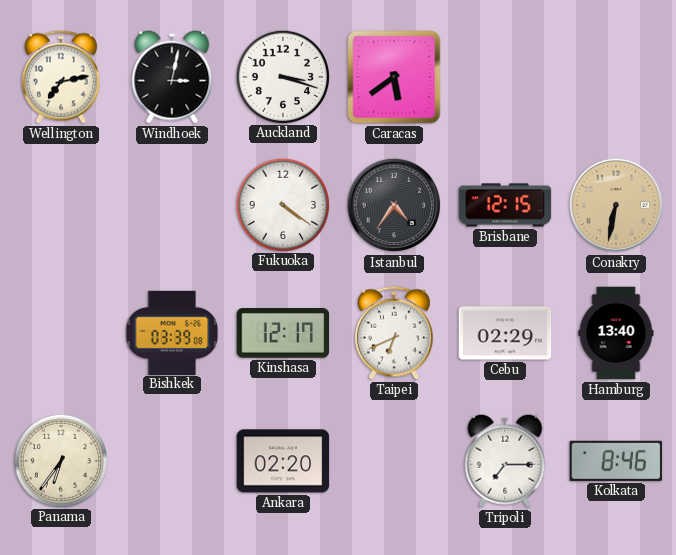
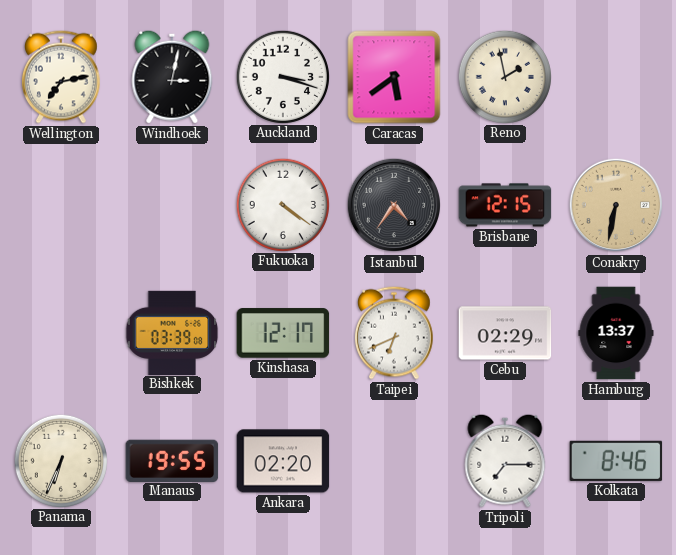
Reno: none -> 1:58
Hamburg: 13:40 -> 13:37
Panama: 6:36 -> 6:34
Manaus: none -> 19:55
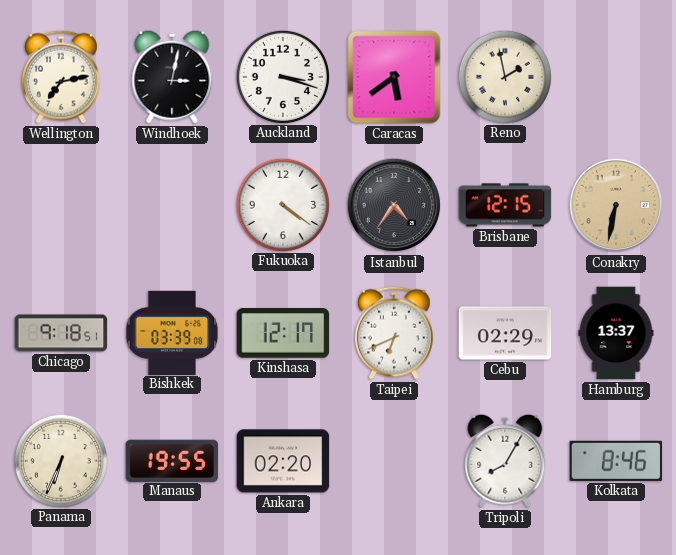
Chicago: none -> 9:18
Tripoli: 7:15 -> 8:05
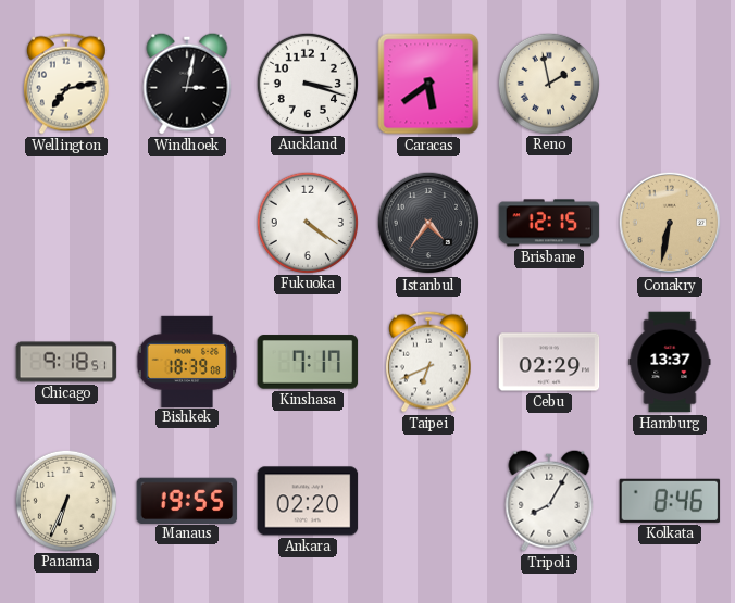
Bishkek: 03:39 -> 18:39
Kinshasa: 12:17 -> 7:17
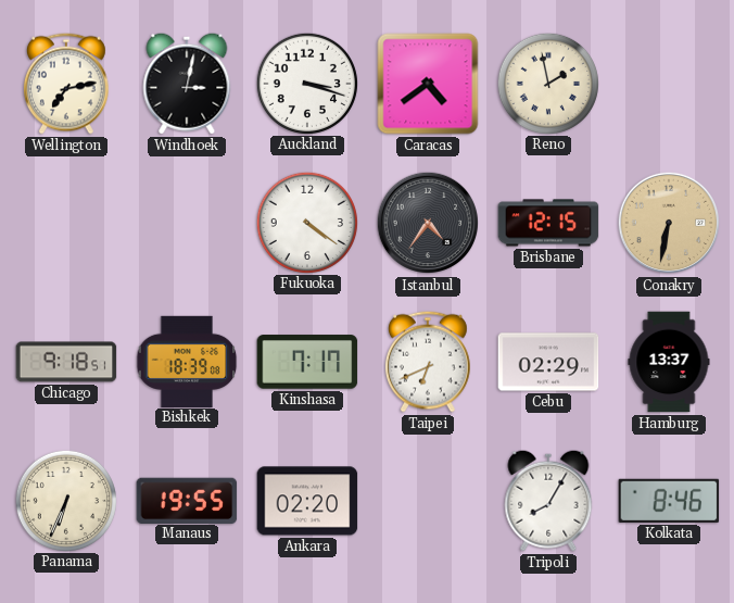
Caracas: 5:39 -> 4:39
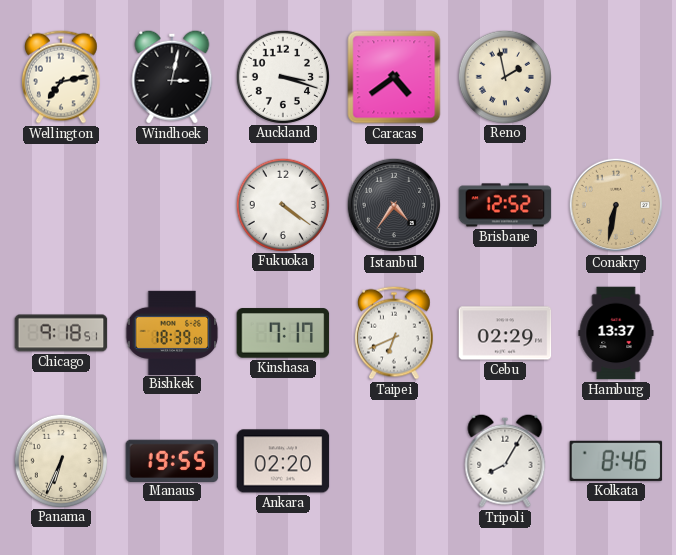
Brisbane: 12:15 -> 12:52
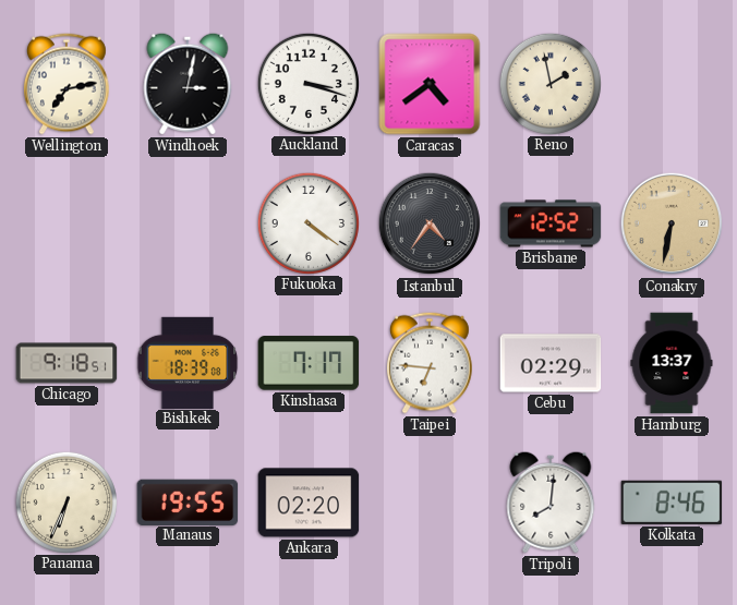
Taipei: 6:41 -> 6:46
Tripoli: 8:05 -> 8:01
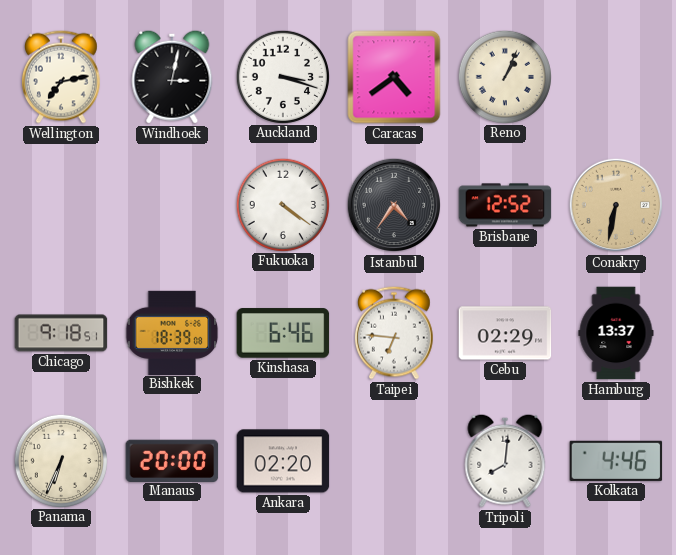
Reno: 1:58 -> 1:04
Kinshasa: 7:17 -> 6:46
Manaus: 19:55 -> 20:00
Kolkata: 8:46 -> 4:46
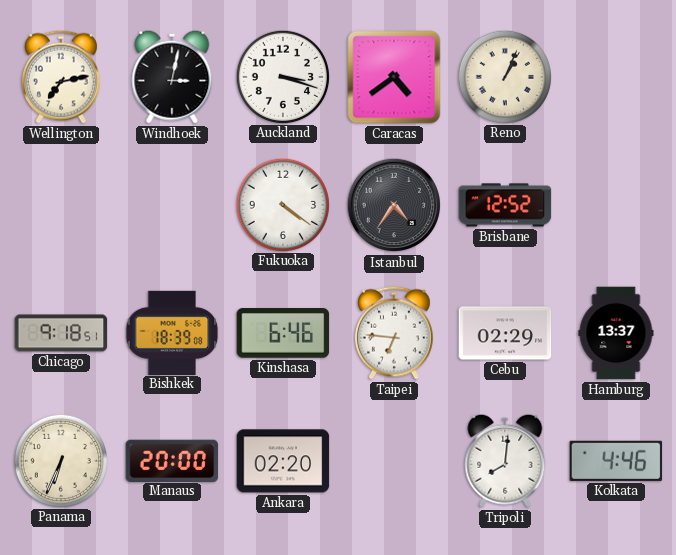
Conakry: 6:32 -> none
